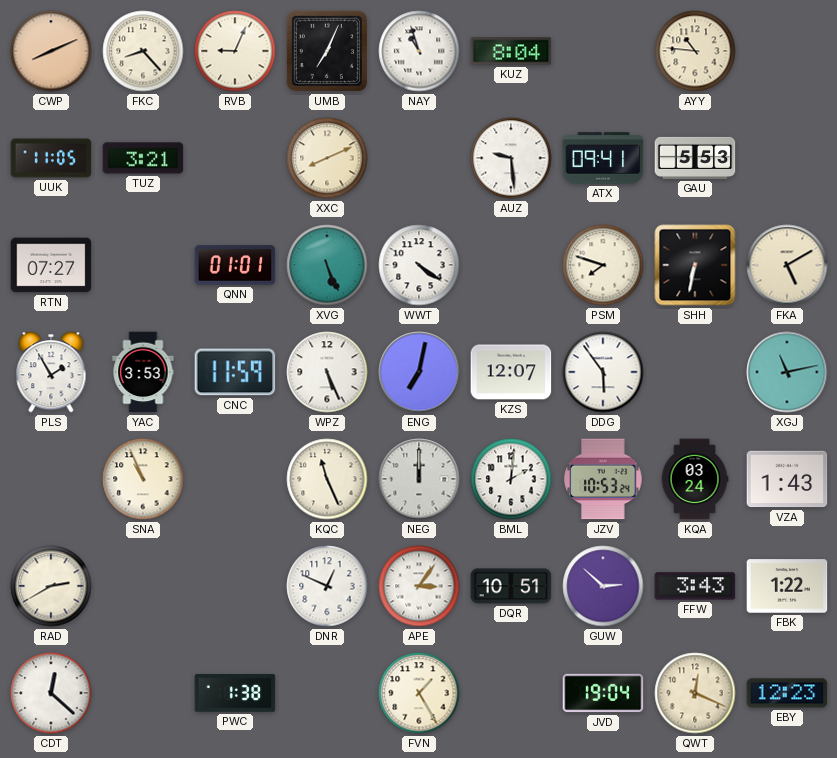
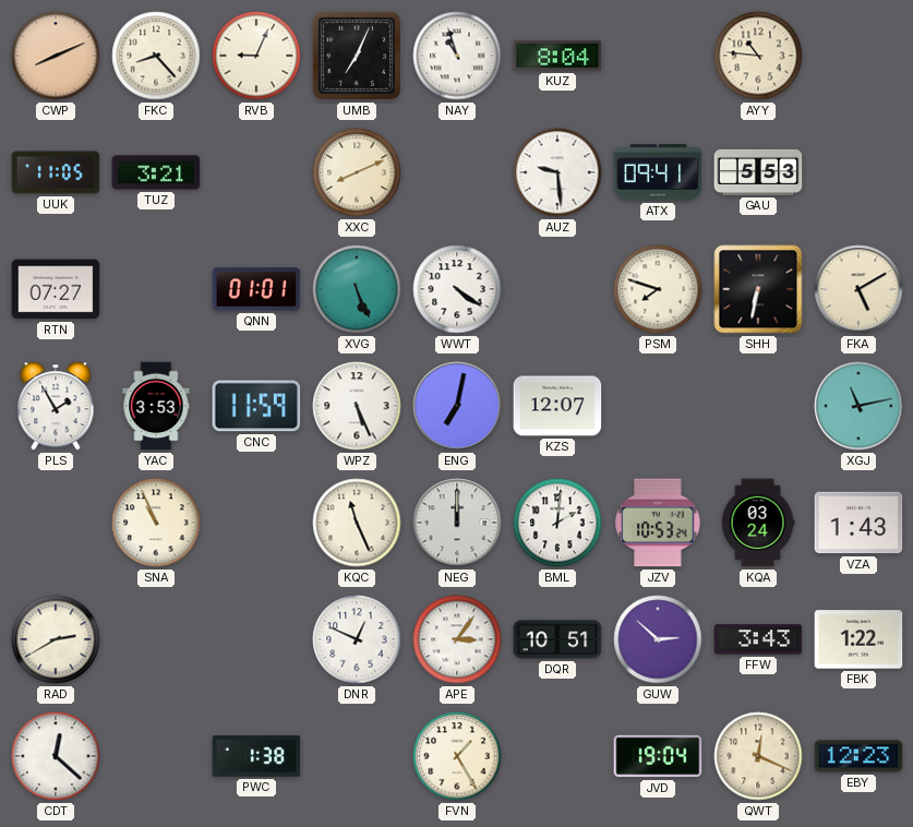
DDG: 5:54 -> none
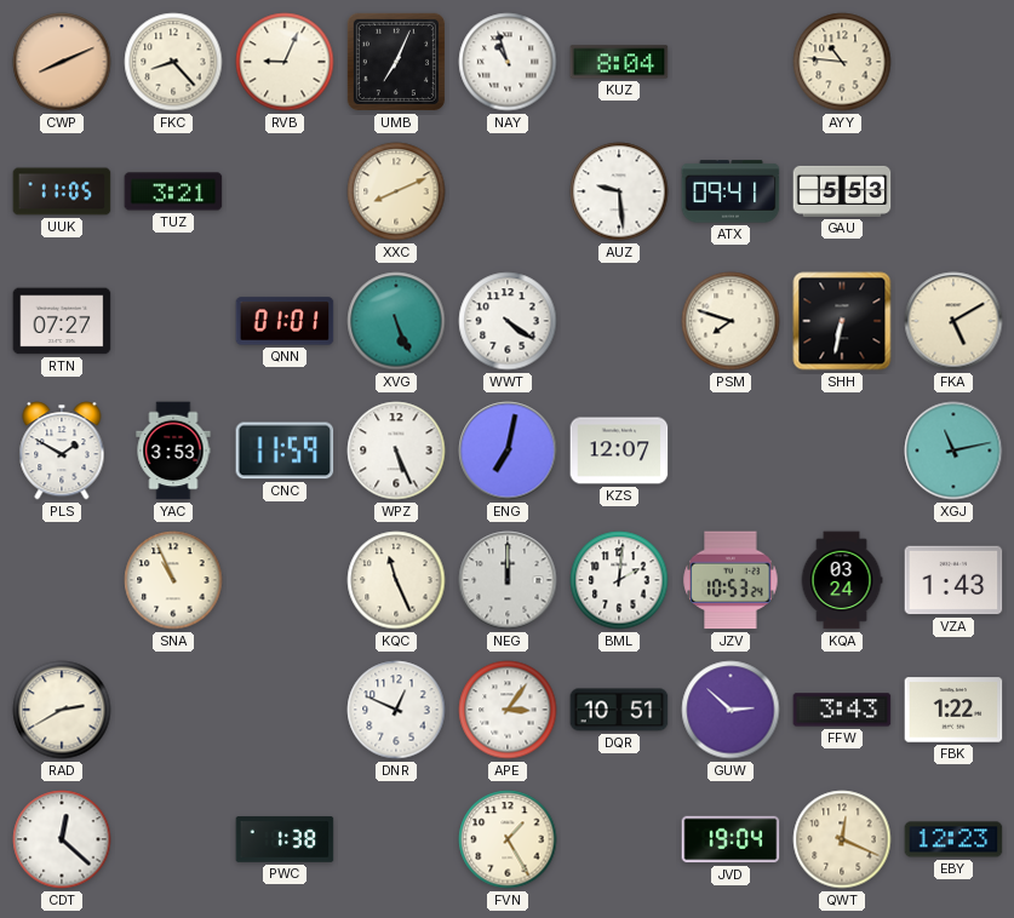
PLS: 1:55 -> 1:50
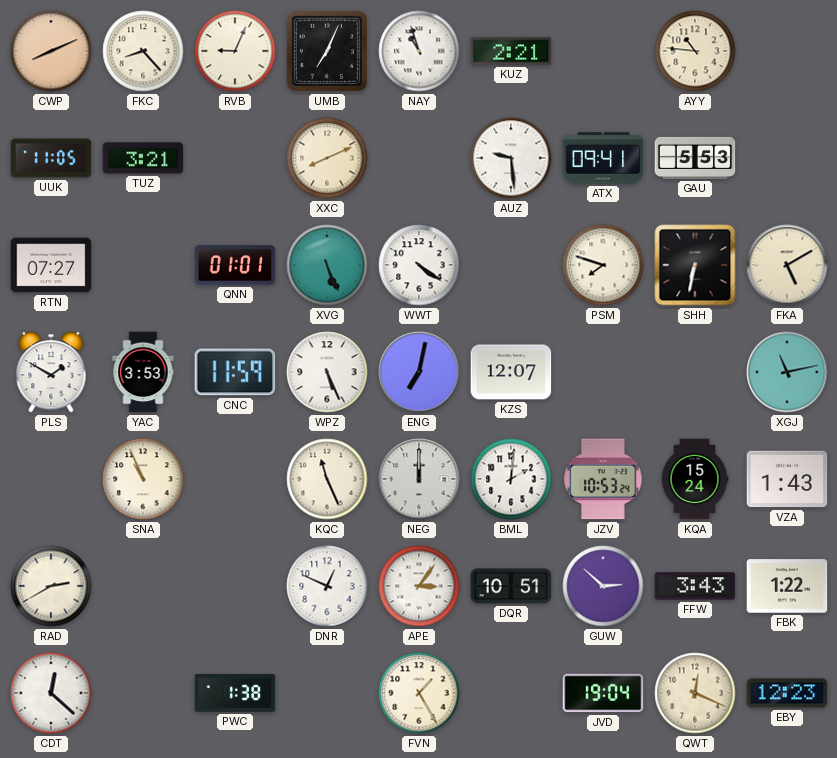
KUZ: 8:04 -> 2:21
KQA: 03:24 -> 15:24
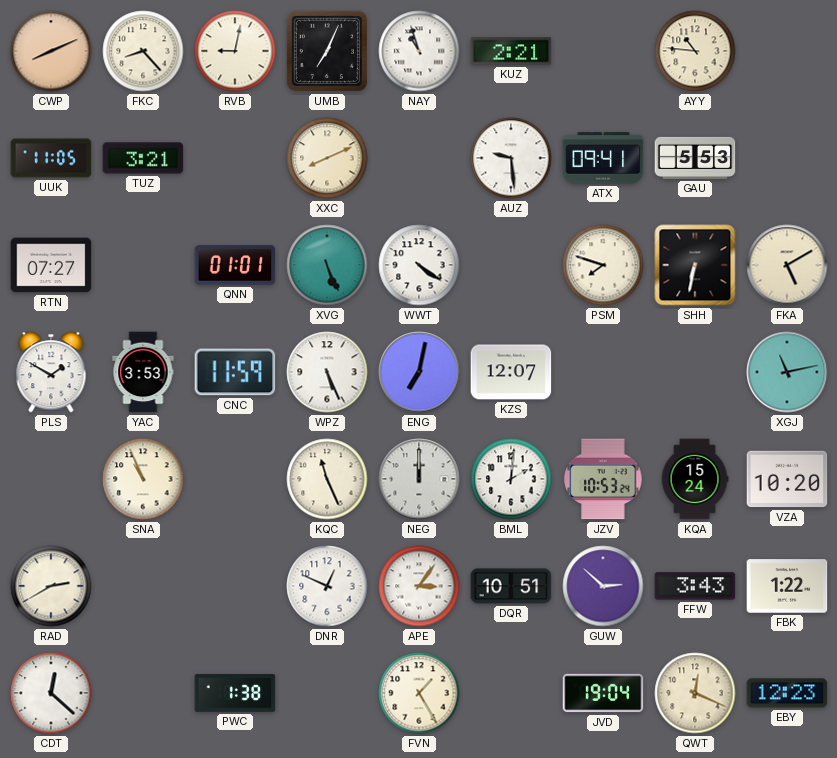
RVB: 9:04 -> 9:02
VZA: 1:43 -> 10:20
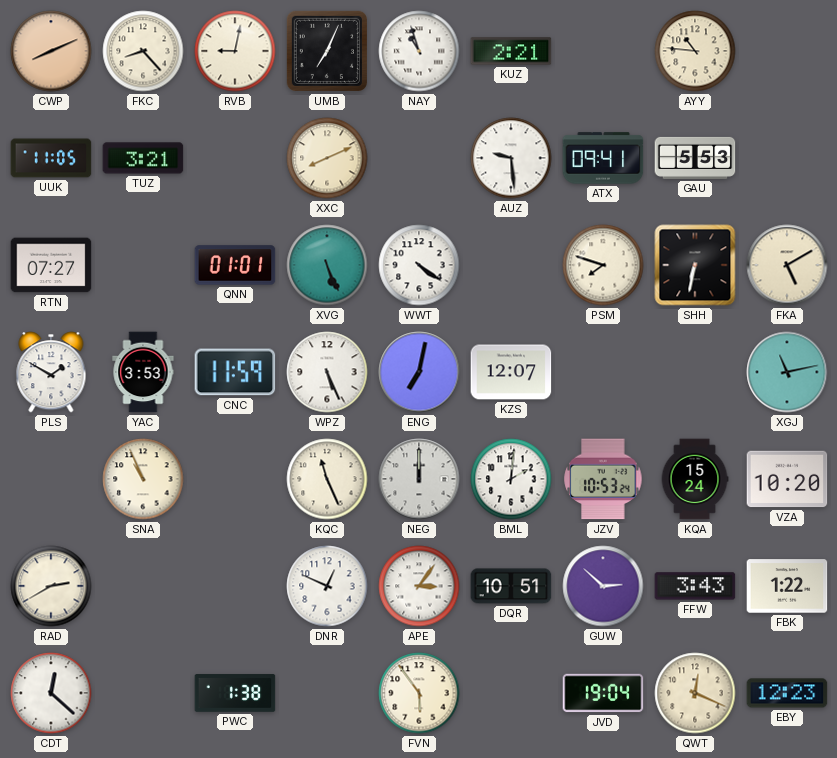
FVN: 1:25 -> 5:54
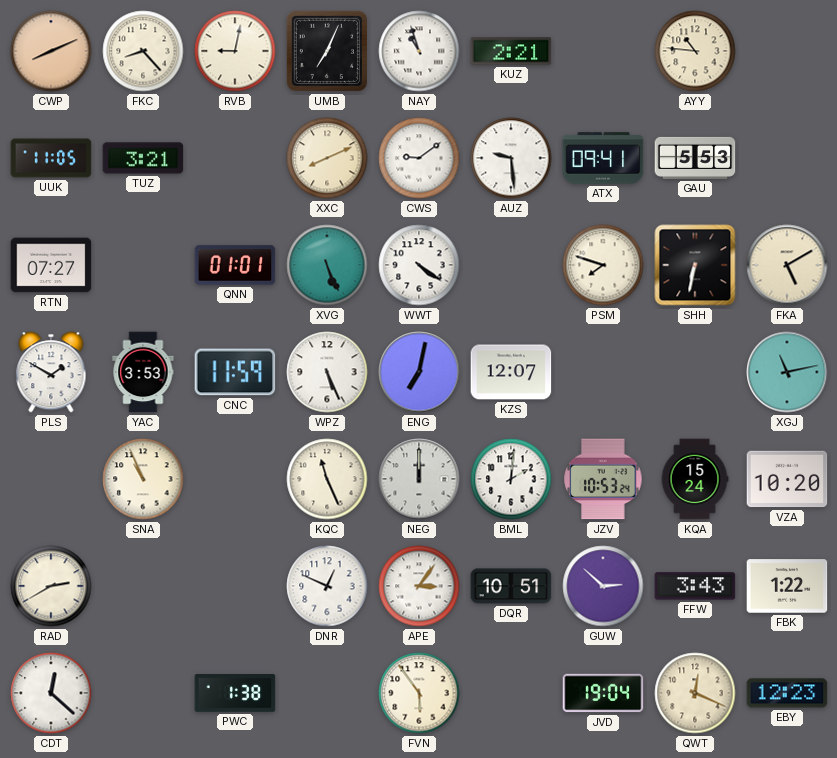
CWS: none -> 9:09
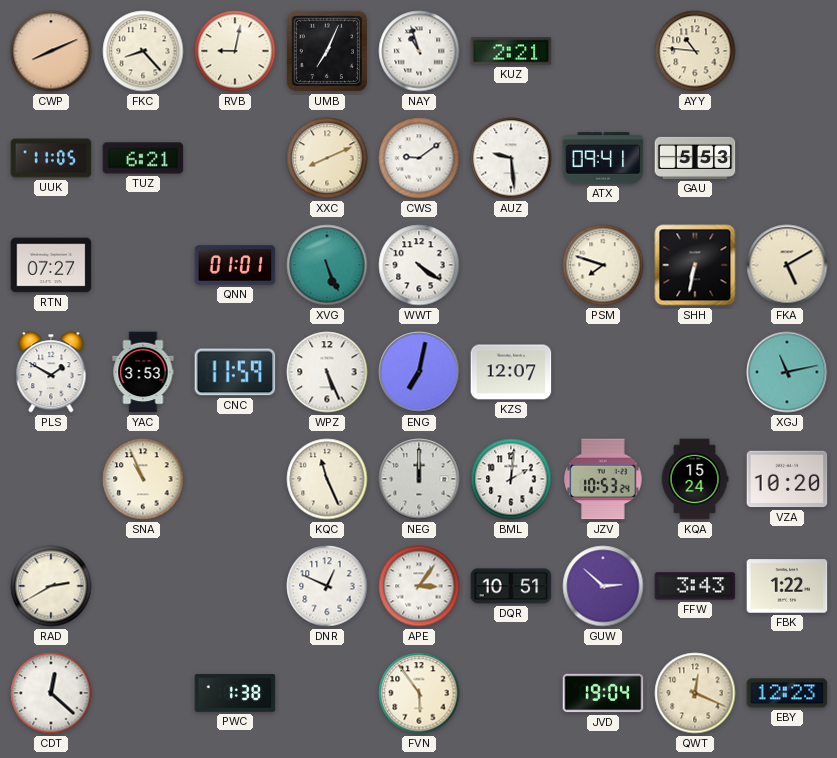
TUZ: 3:21 -> 6:21
